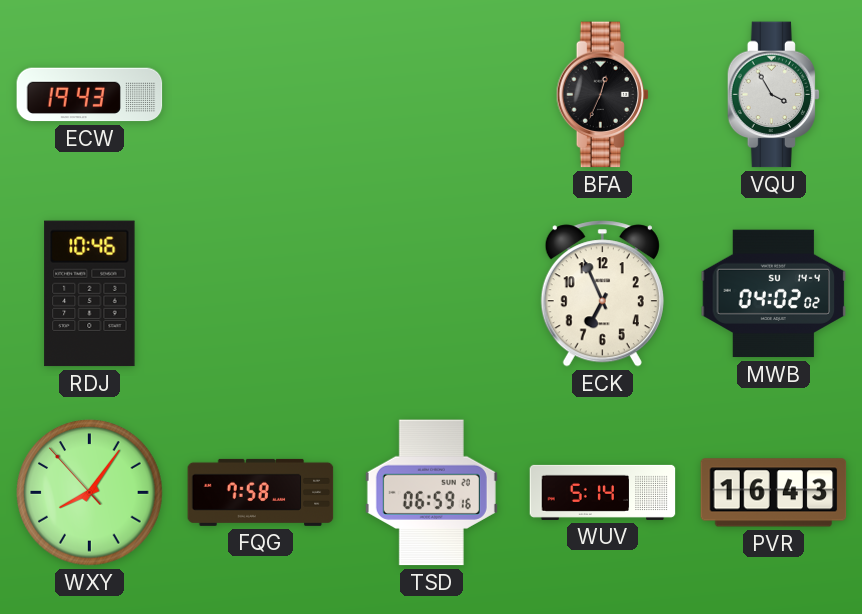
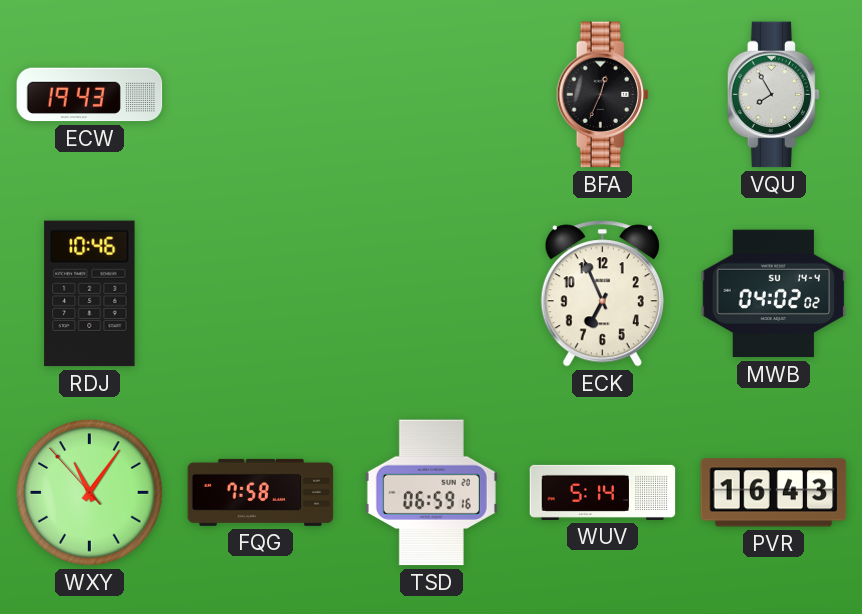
VQU: 3:55 -> 7:55
WXY: 8:05 -> 11:05
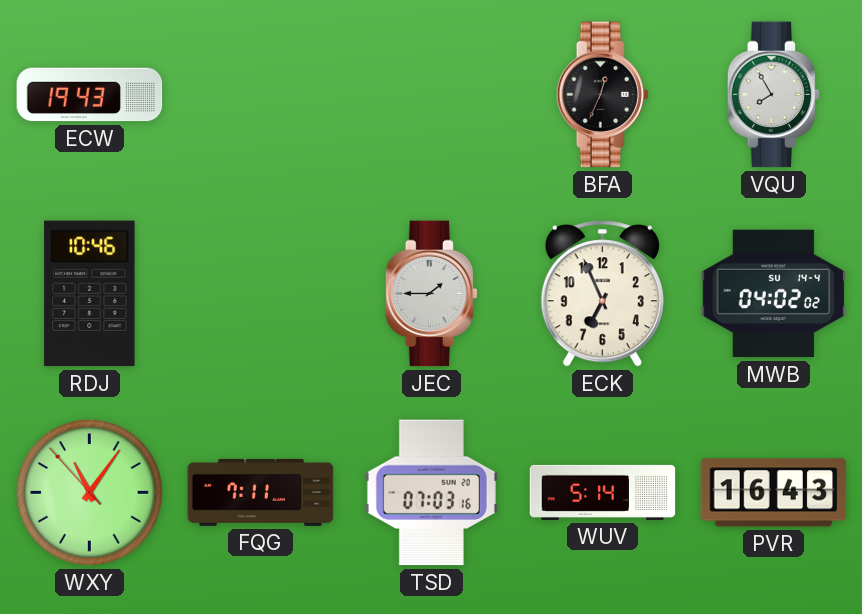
JEC: none -> 1:45
FQG: 7:58 -> 7:11
TSD: 06:59 -> 07:03
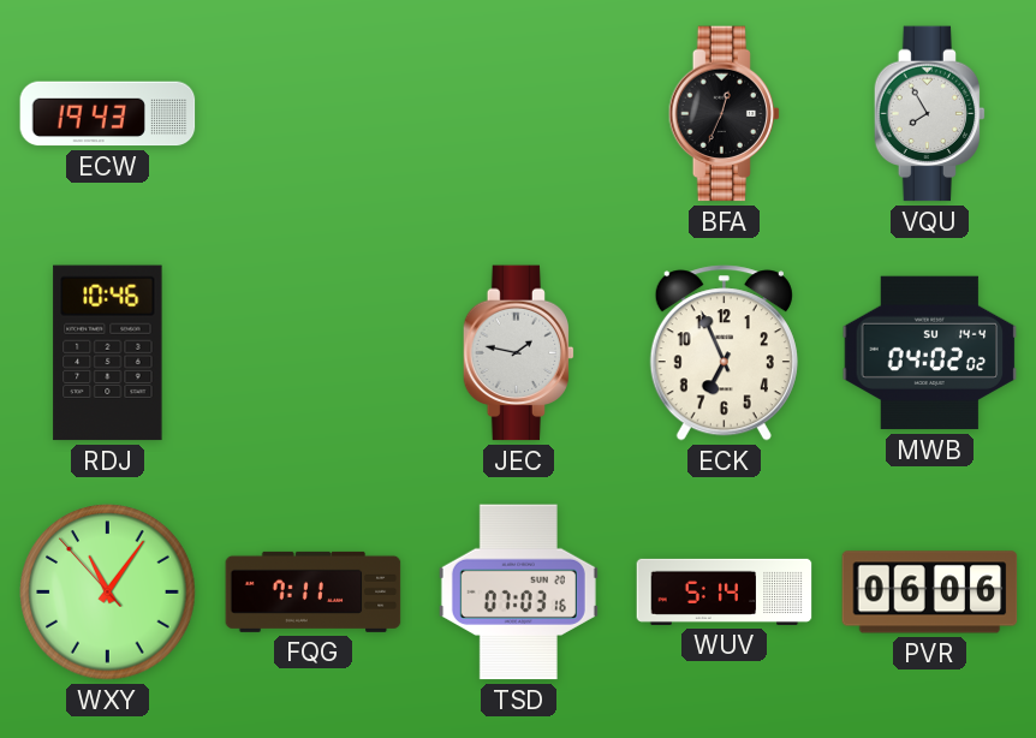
JEC: 1:45 -> 1:47
PVR: 16:43 -> 06:06
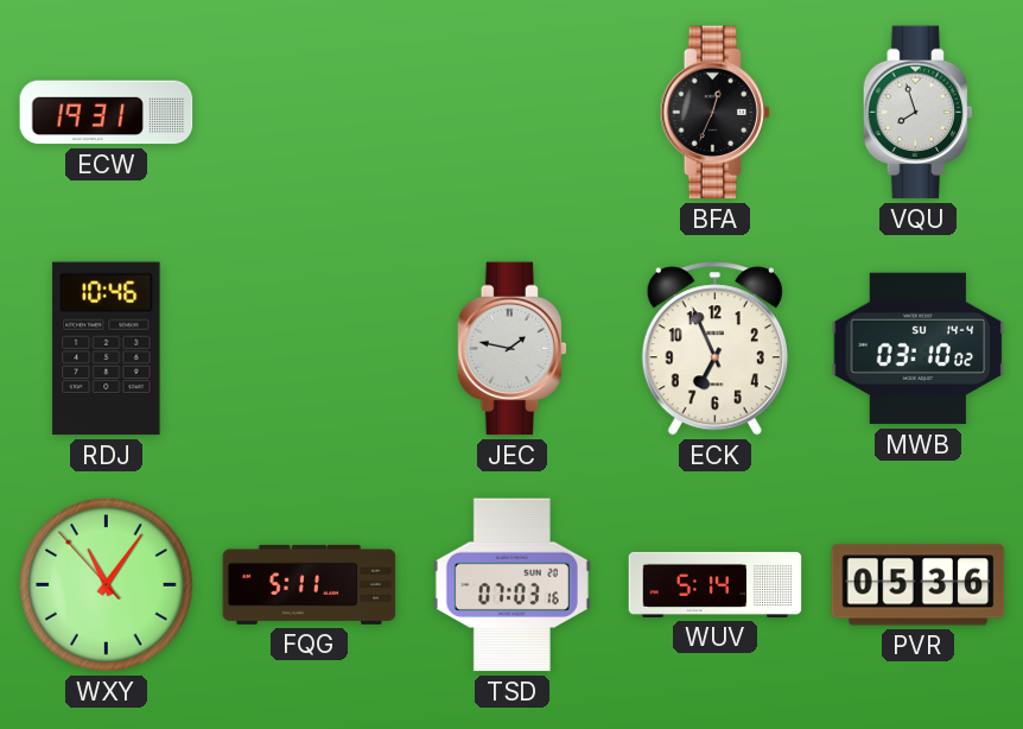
ECW: 19:43 -> 19:31
VQU: 7:55 -> 7:57
MWB: 04:02 -> 03:10
FQG: 7:11 -> 5:11
PVR: 06:06 -> 05:36
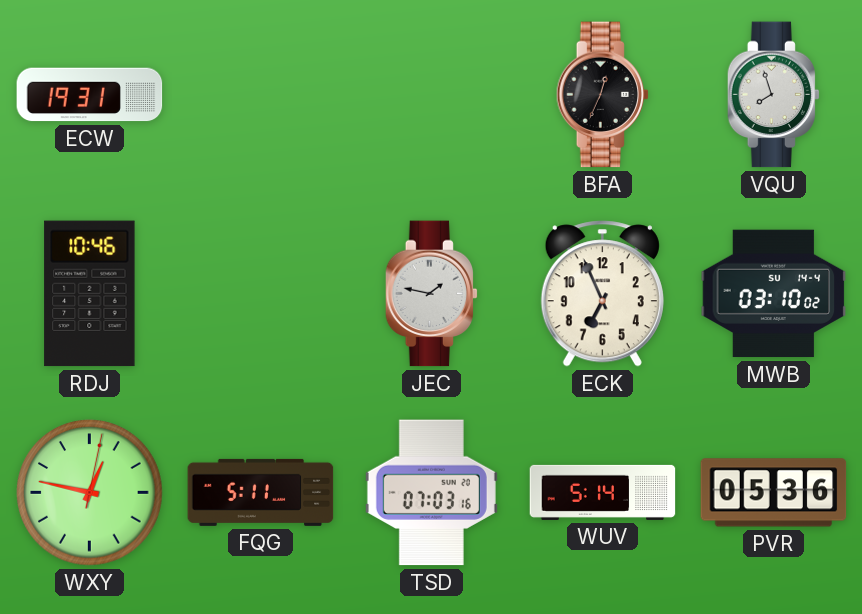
WXY: 11:05 -> 12:47
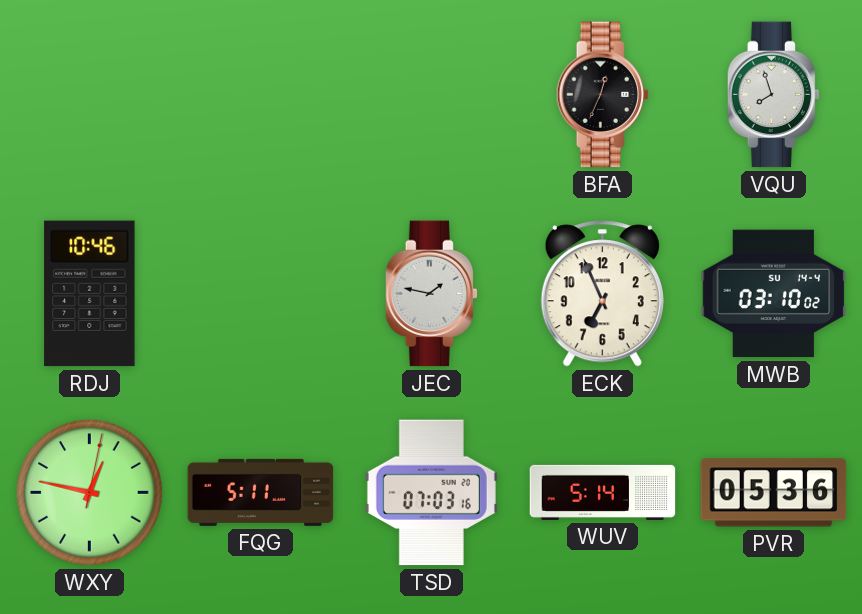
ECW: 19:31 -> none
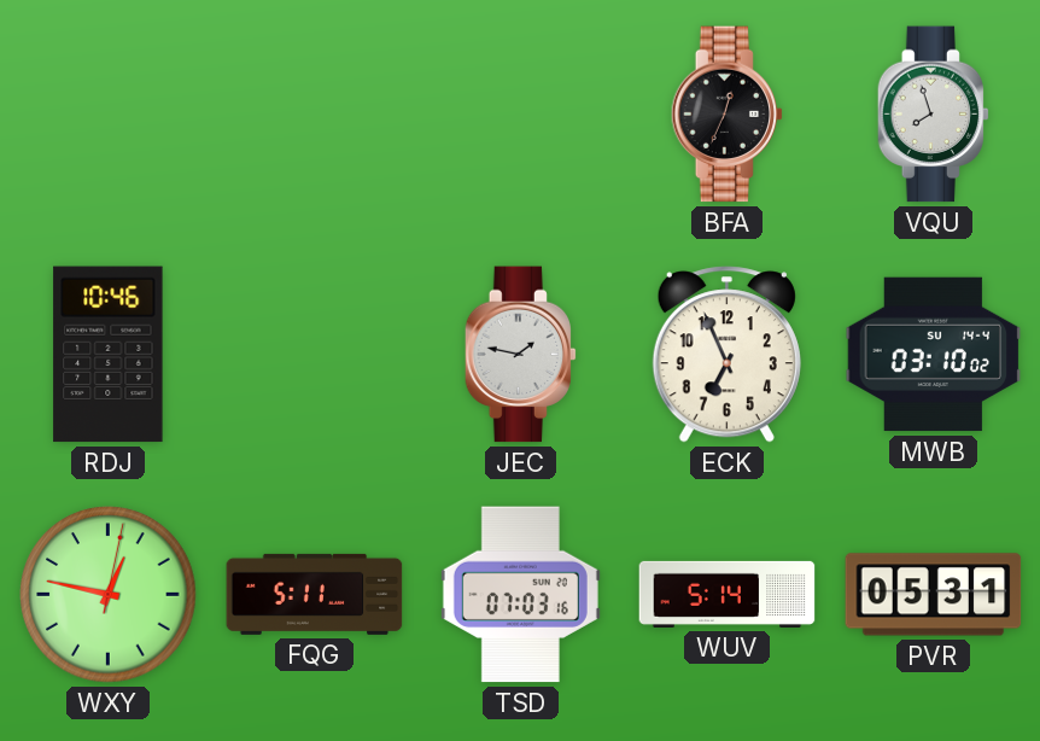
PVR: 05:36 -> 05:31
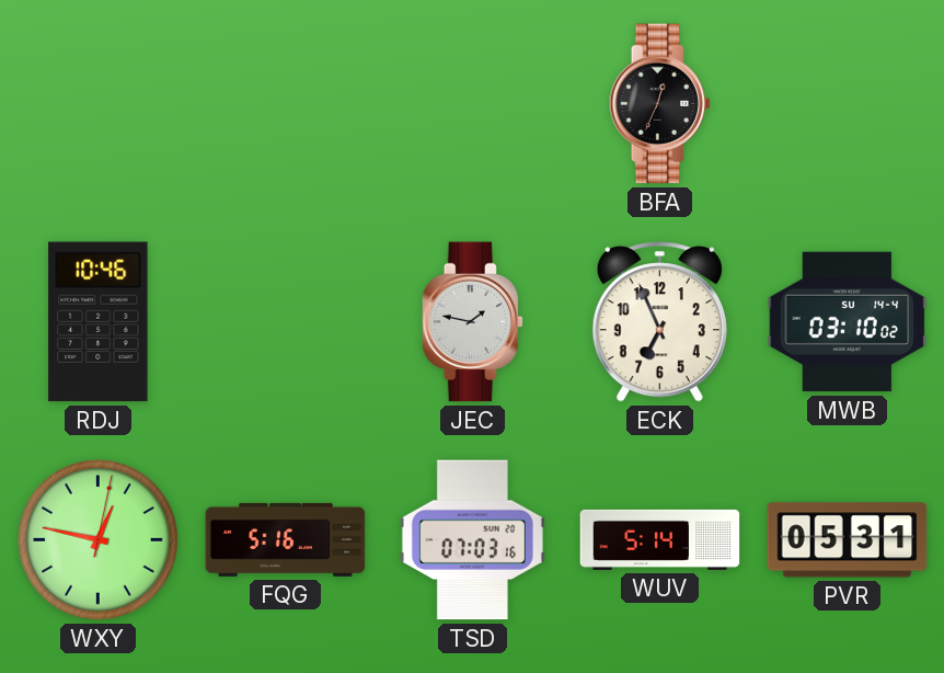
VQU: 7:57 -> none
FQG: 5:11 -> 5:16
